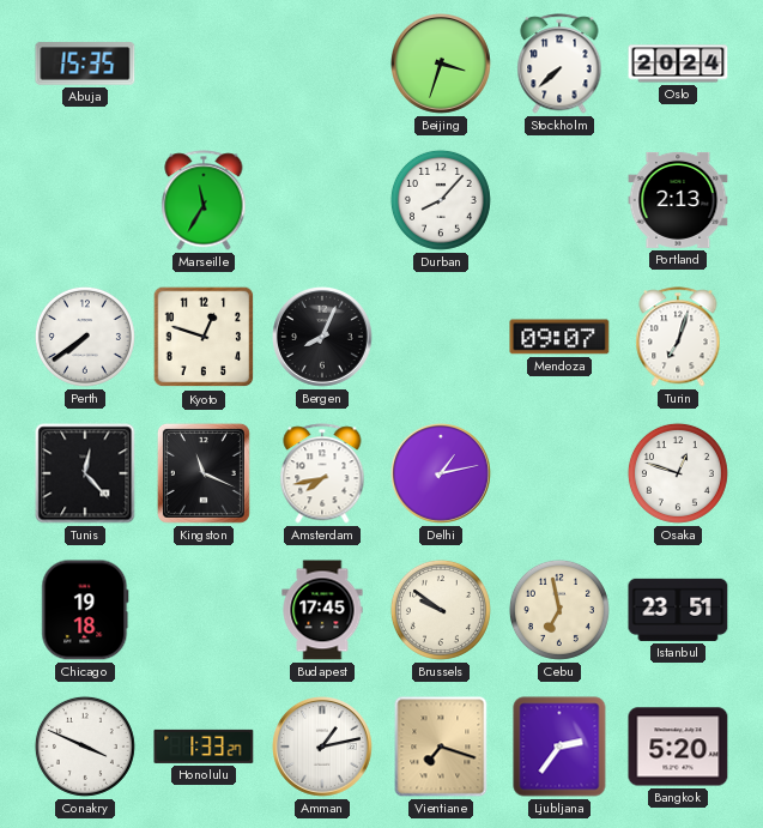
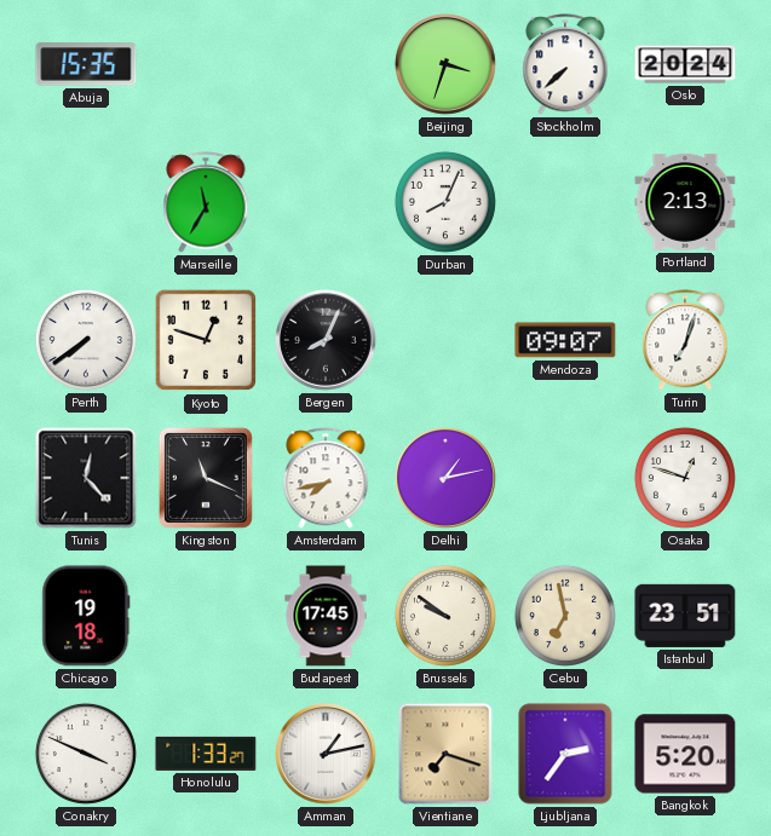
Durban: 8:07 -> 8:04
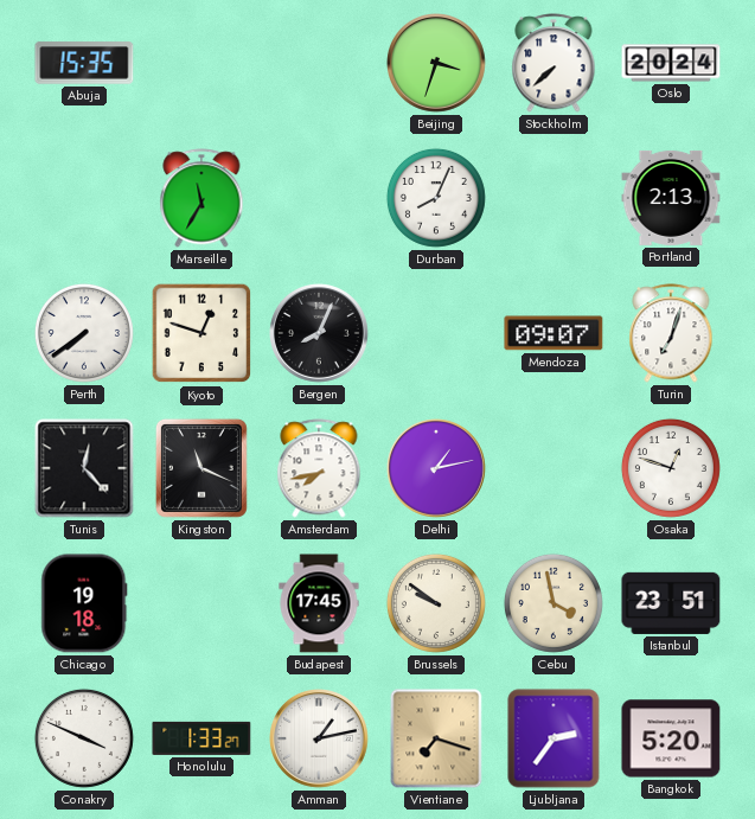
Cebu: 6:58 -> 3:58
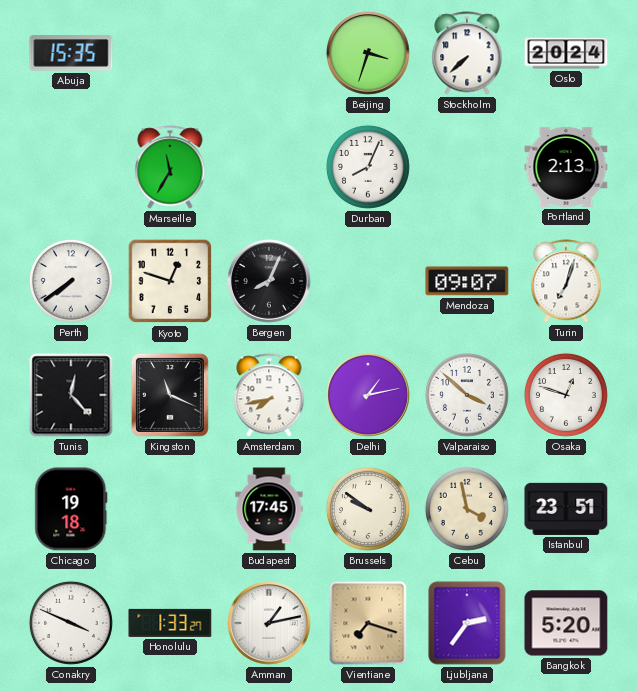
Valparaiso: none -> 3:52
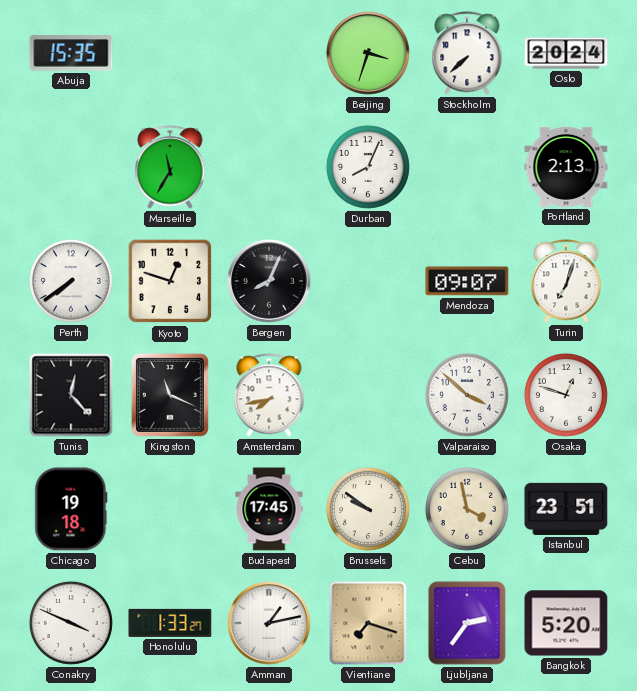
Delhi: 1:13 -> none
